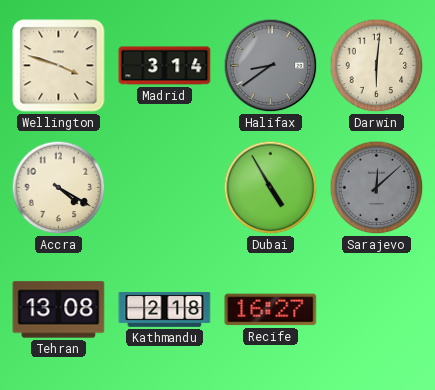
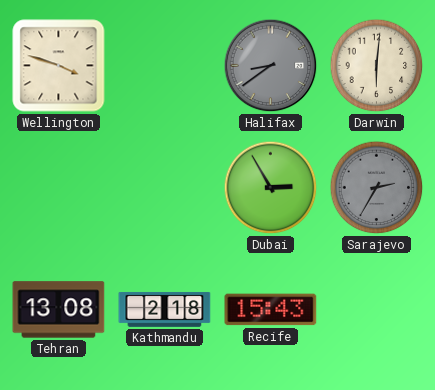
Madrid: 3:14 -> none
Accra: 4:20 -> none
Dubai: 4:55 -> 2:55
Sarajevo: 12:08 -> 2:35
Recife: 16:27 -> 15:43
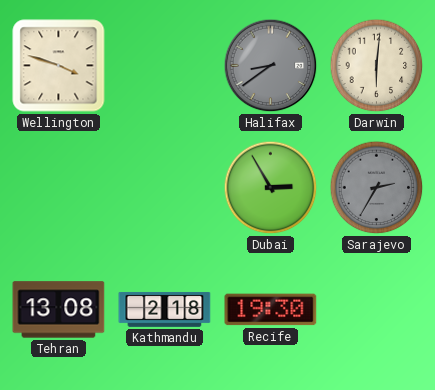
Recife: 15:43 -> 19:30
